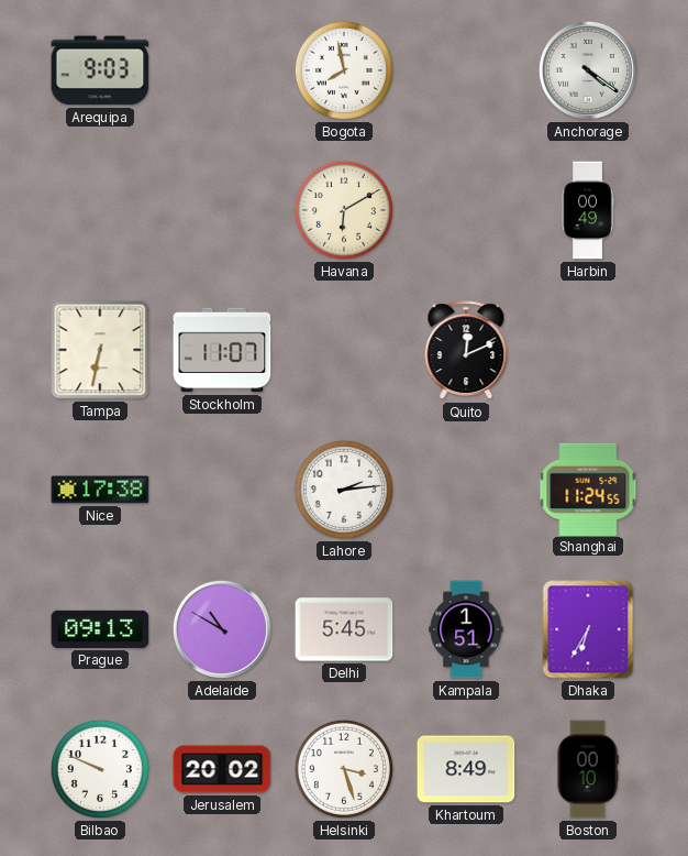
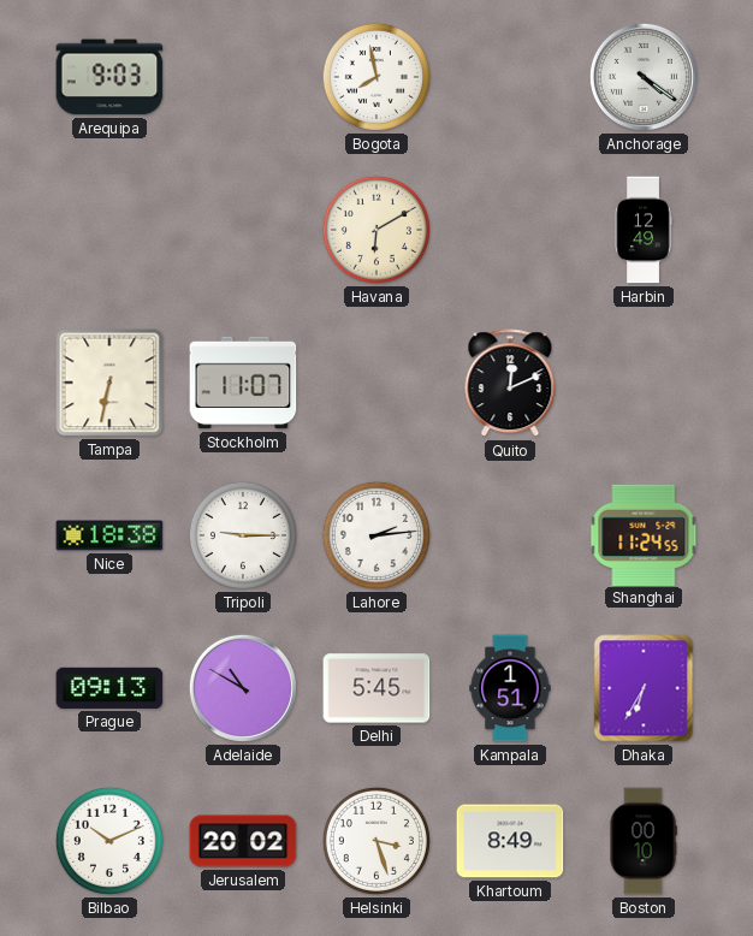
Harbin: 00:49 -> 12:49
Nice: 17:38 -> 18:38
Tripoli: none -> 9:15
Bilbao: 9:49 -> 10:11
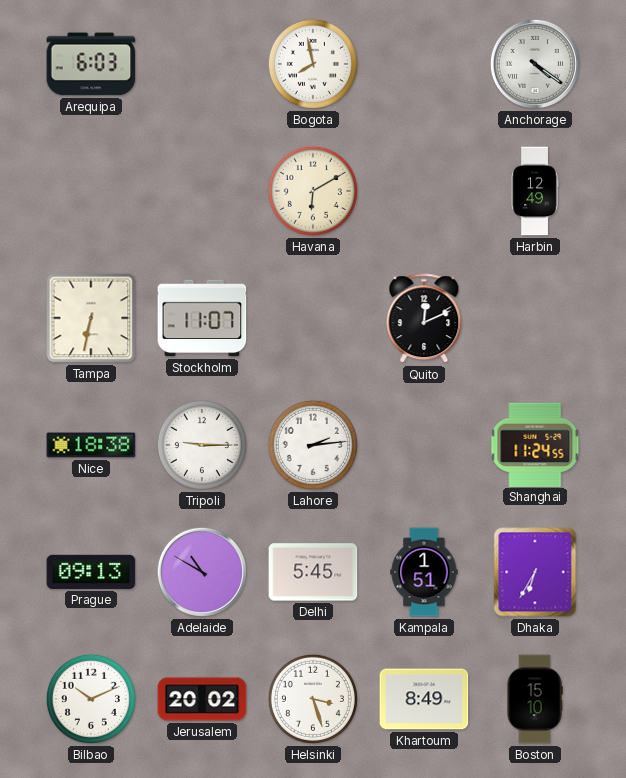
Arequipa: 9:03 -> 6:03
Boston: 00:10 -> 15:10
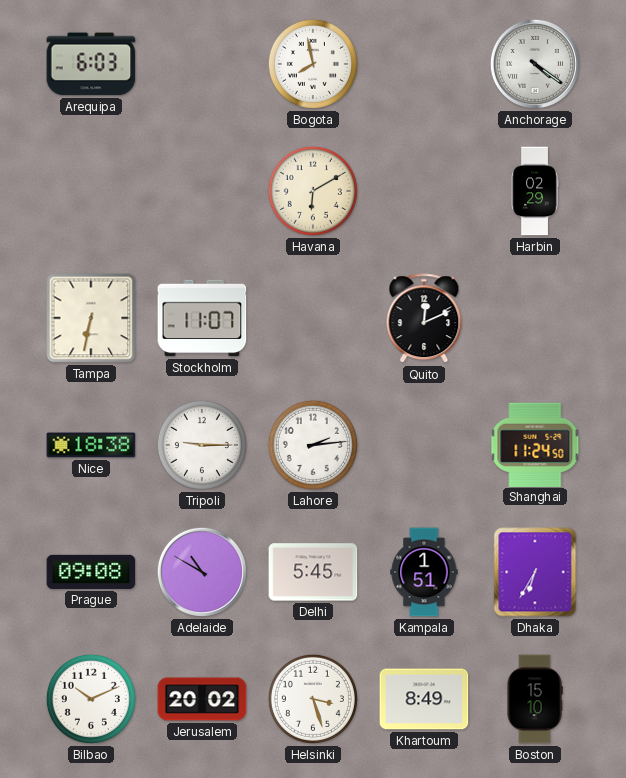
Harbin: 12:49 -> 02:29
Shanghai: 11:24:55 -> 11:24:50
Prague: 09:13 -> 09:08
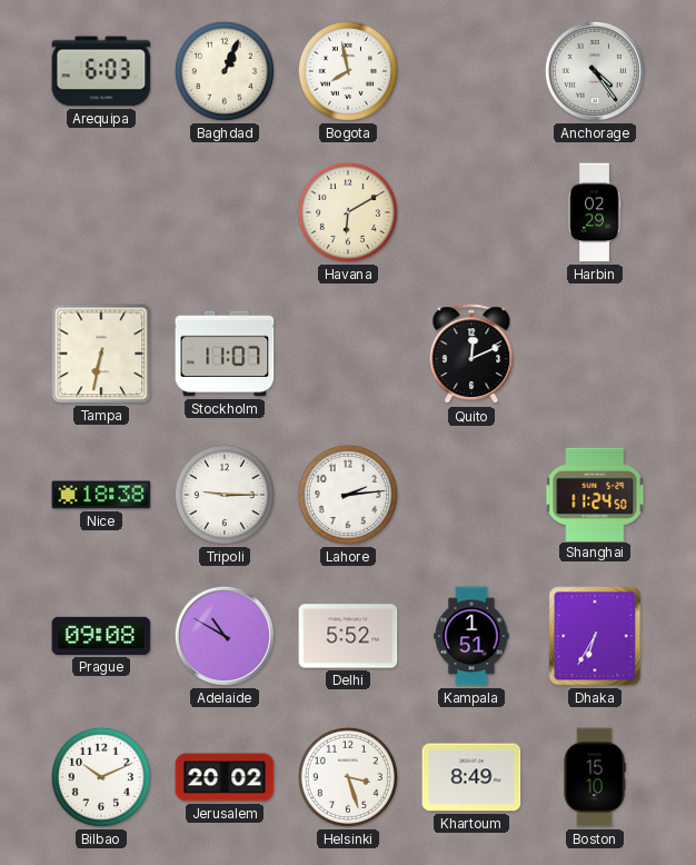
Baghdad: none -> 1:04
Anchorage: 4:21 -> 4:24
Delhi: 5:45 -> 5:52
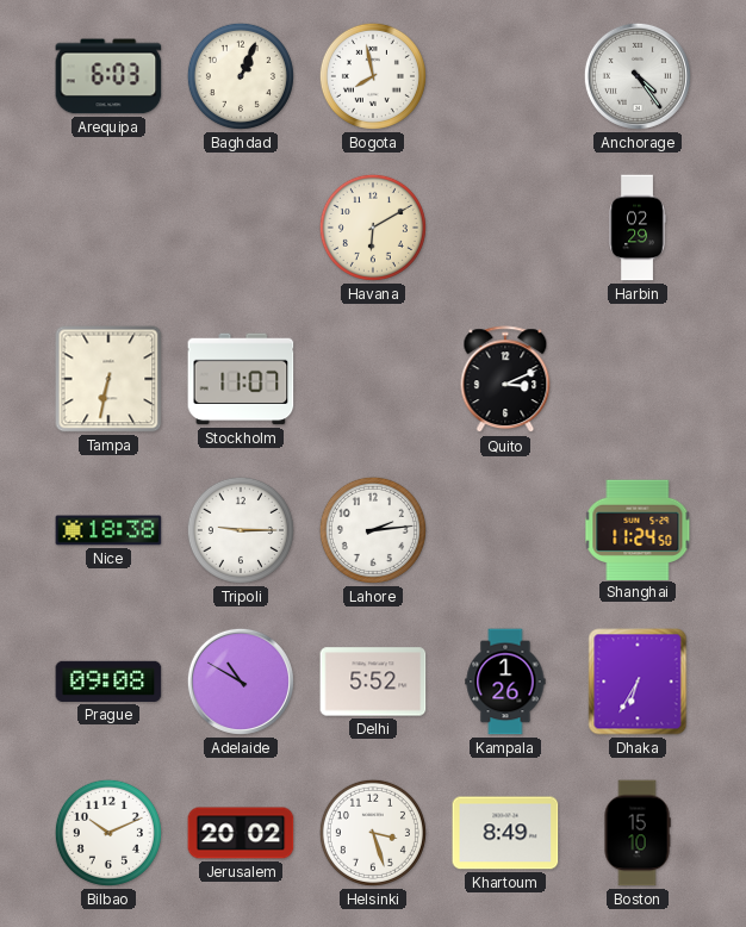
Quito: 12:11 -> 3:11
Kampala: 1:51 -> 1:26
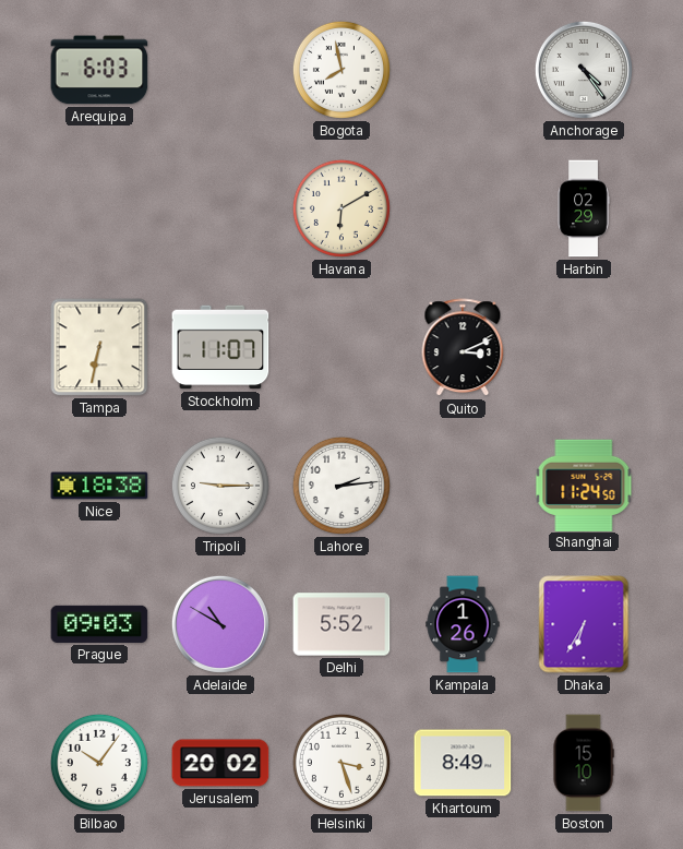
Baghdad: 1:04 -> none
Prague: 09:08 -> 09:03
Bilbao: 10:11 -> 10:06
